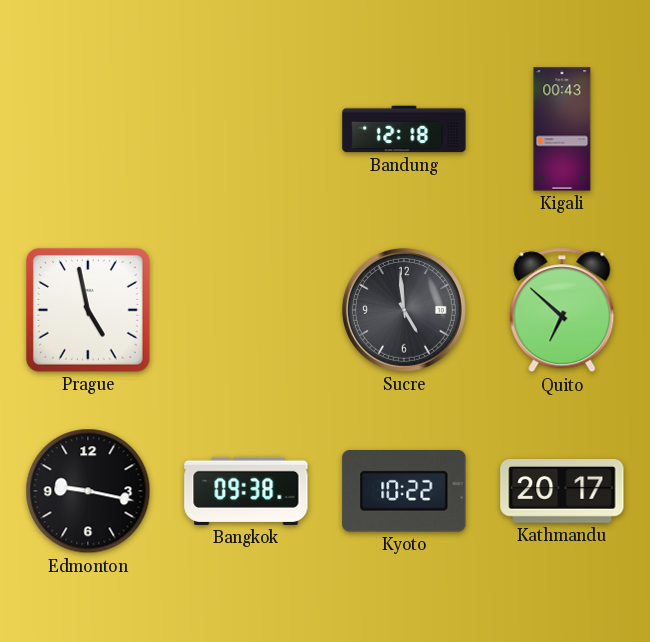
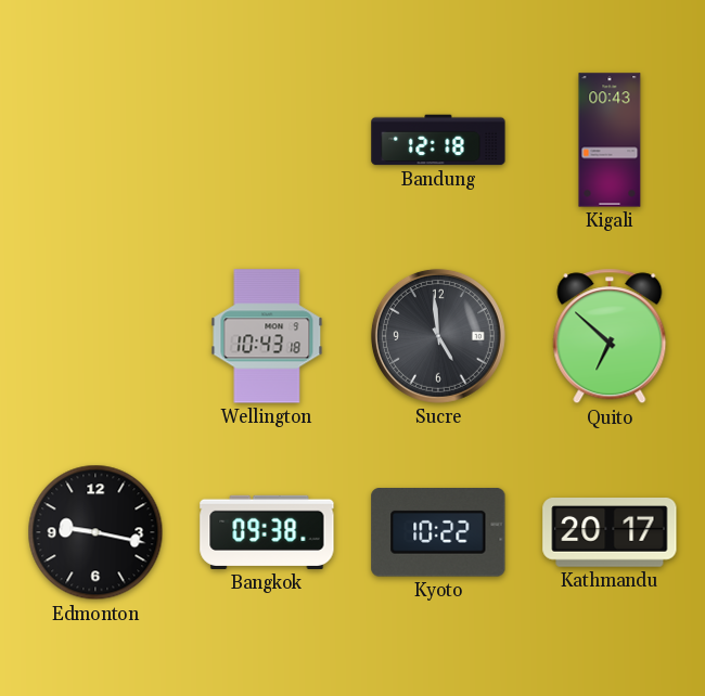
Prague: 4:58 -> none
Wellington: none -> 10:43
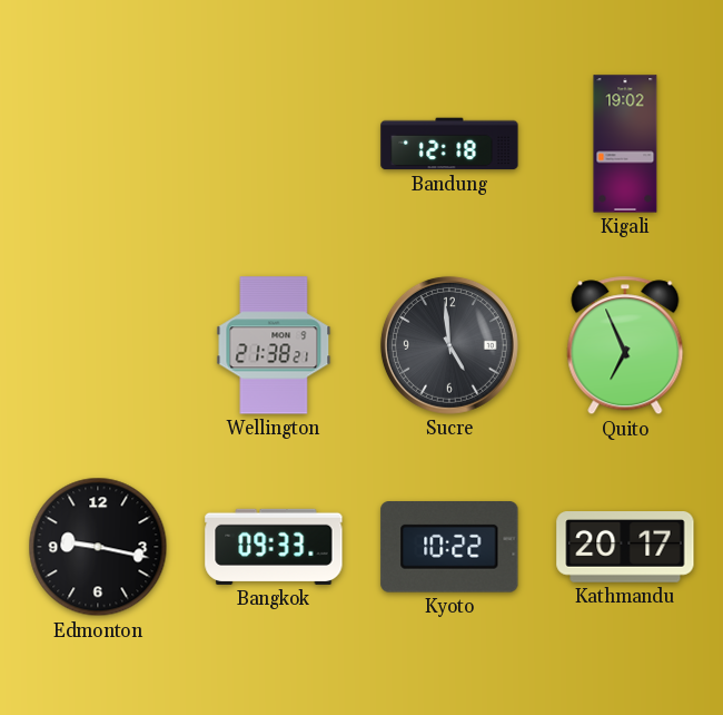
Kigali: 00:43 -> 19:02
Wellington: 10:43 -> 21:38
Quito: 6:52 -> 6:56
Bangkok: 09:38 -> 09:33
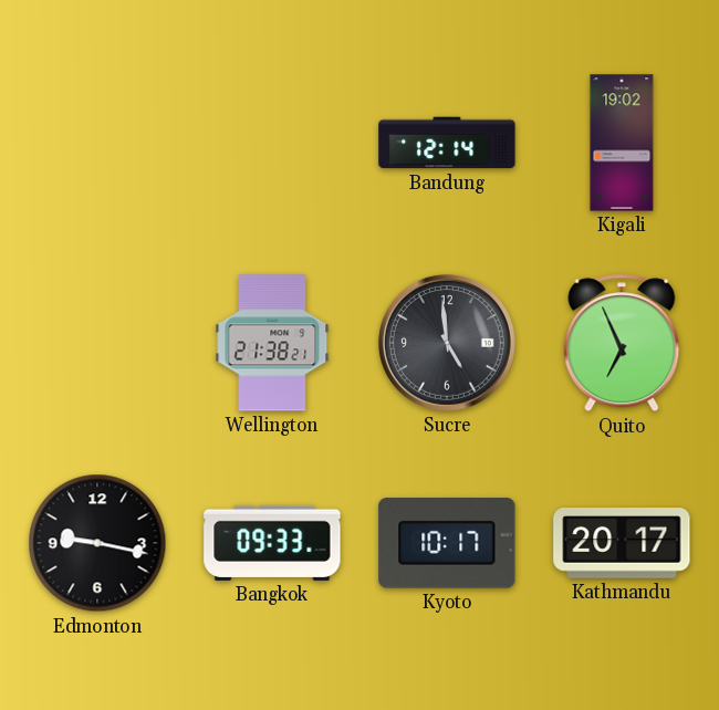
Bandung: 12:18 -> 12:14
Kyoto: 10:22 -> 10:17
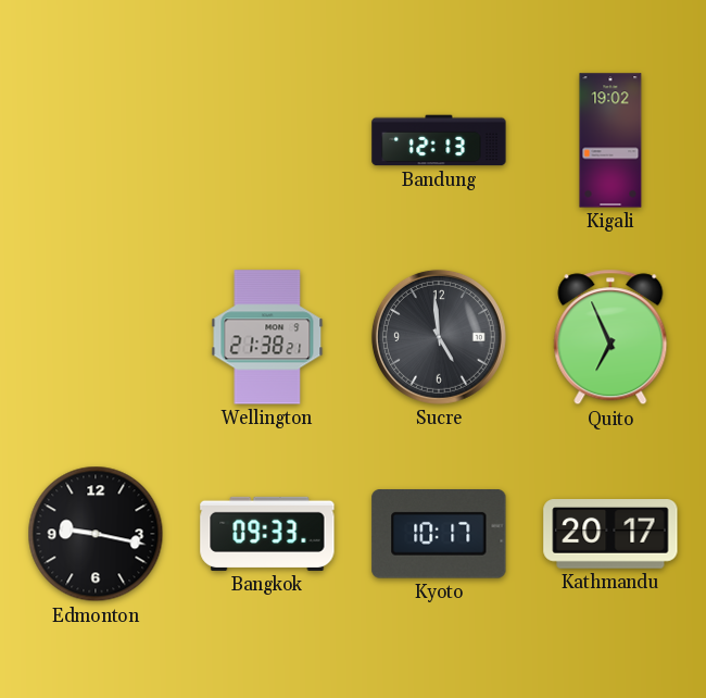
Bandung: 12:14 -> 12:13
